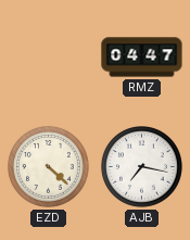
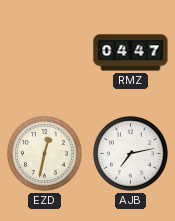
EZD: 4:22 -> 12:32
AJB: 7:17 -> 7:13
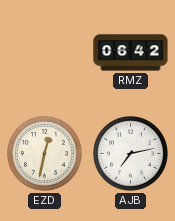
RMZ: 04:47 -> 06:42
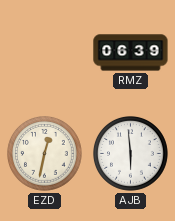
RMZ: 06:42 -> 06:39
AJB: 7:13 -> 5:59
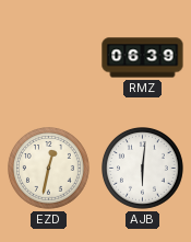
AJB: 5:59 -> 6:01
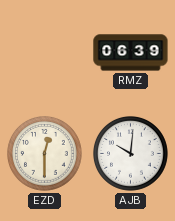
EZD: 12:32 -> 12:30
AJB: 6:01 -> 10:01
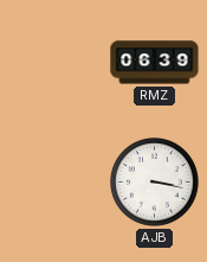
EZD: 12:30 -> none
AJB: 10:01 -> 3:17
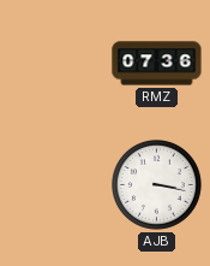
RMZ: 06:39 -> 07:36
